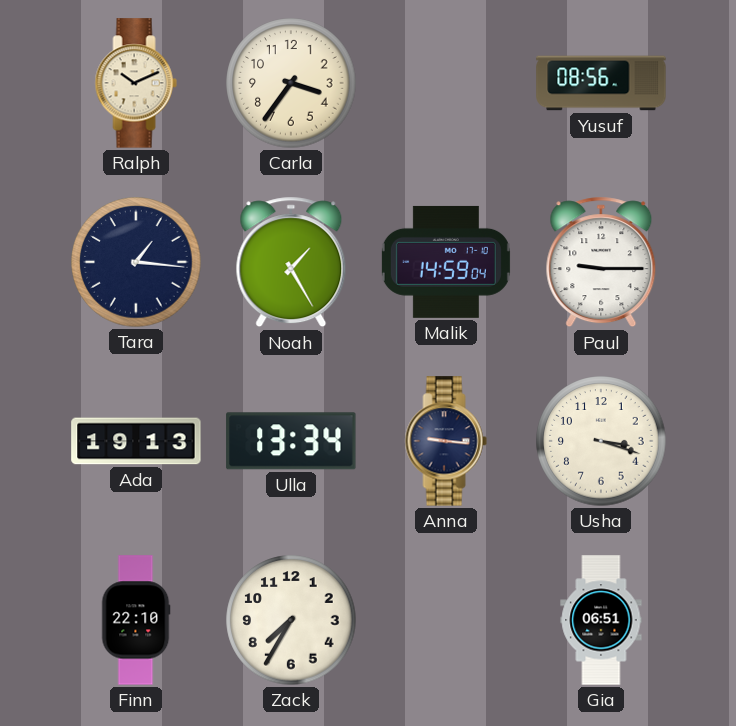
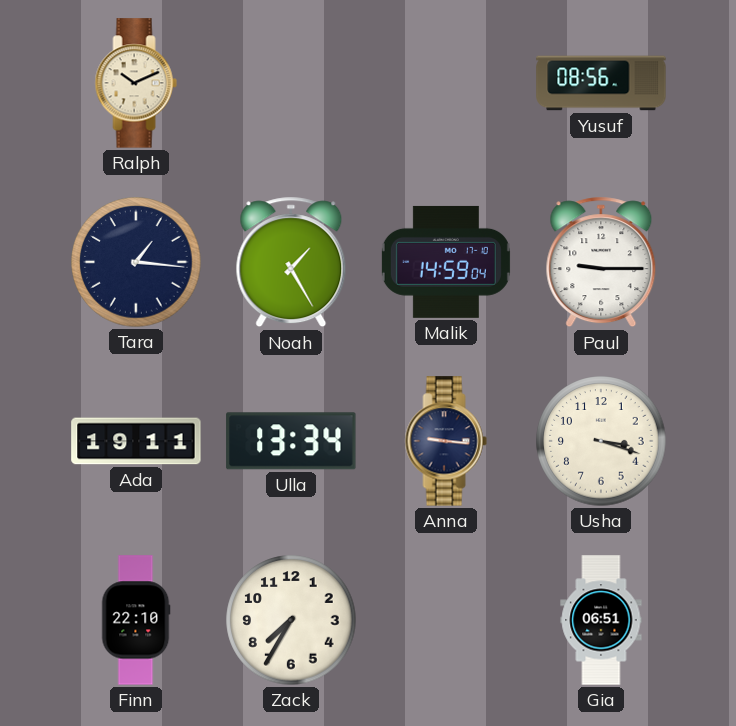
Carla: 3:36 -> none
Ada: 19:13 -> 19:11
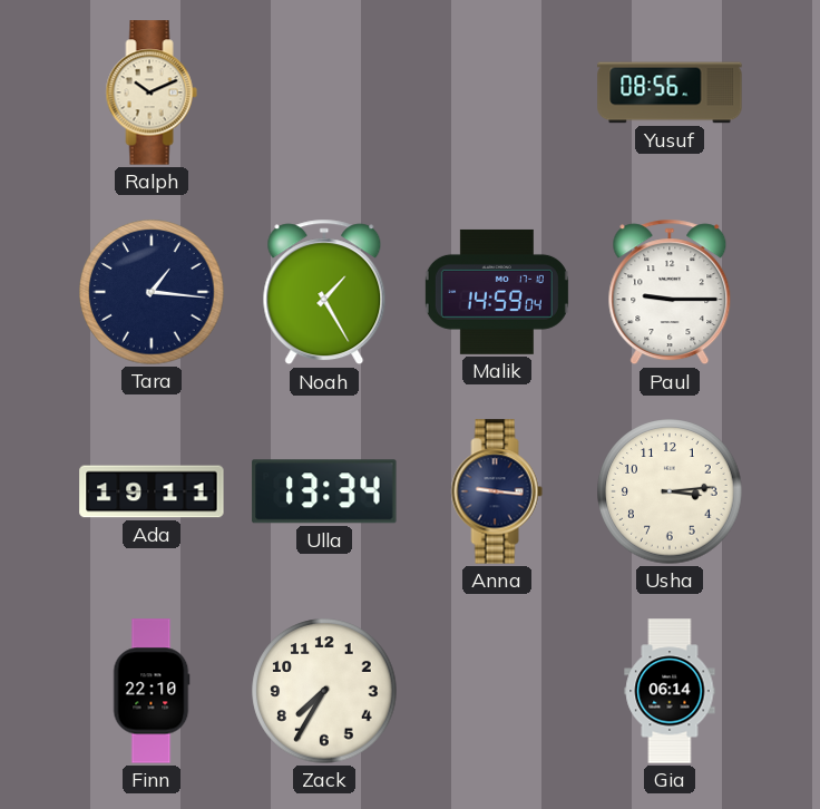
Usha: 3:18 -> 3:14
Gia: 06:51 -> 06:14
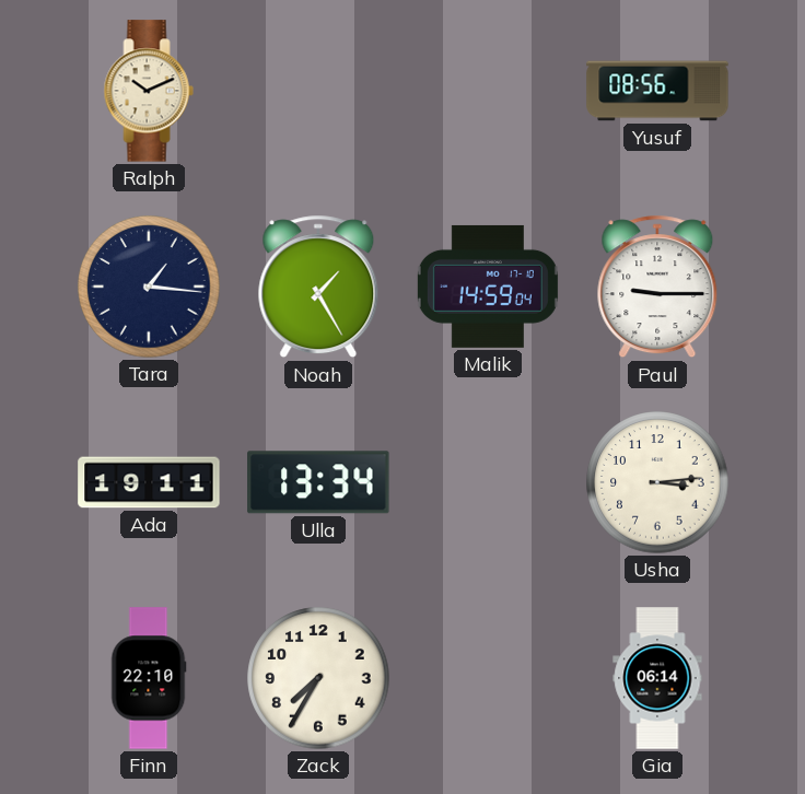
Anna: 9:16 -> none
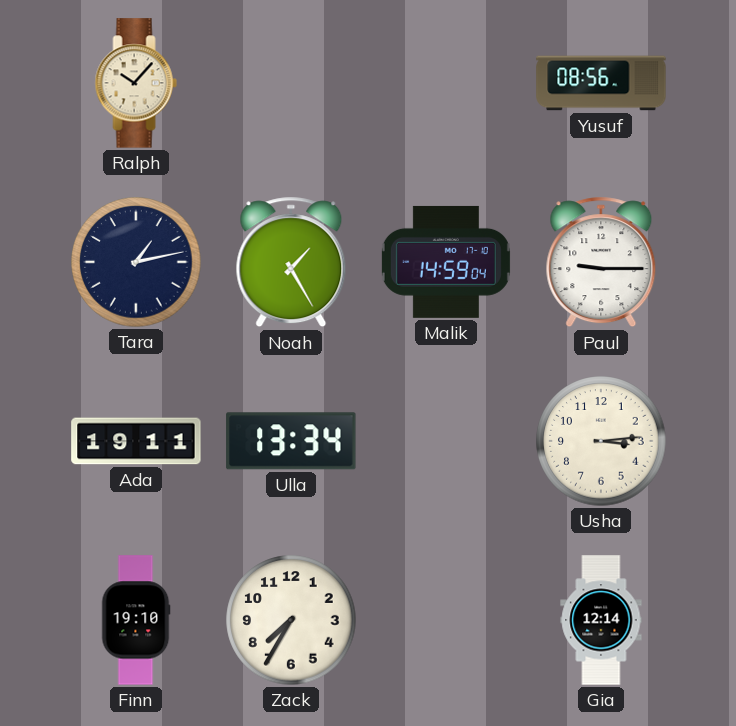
Ralph: 10:11 -> 10:07
Tara: 1:16 -> 1:13
Finn: 22:10 -> 19:10
Gia: 06:14 -> 12:14
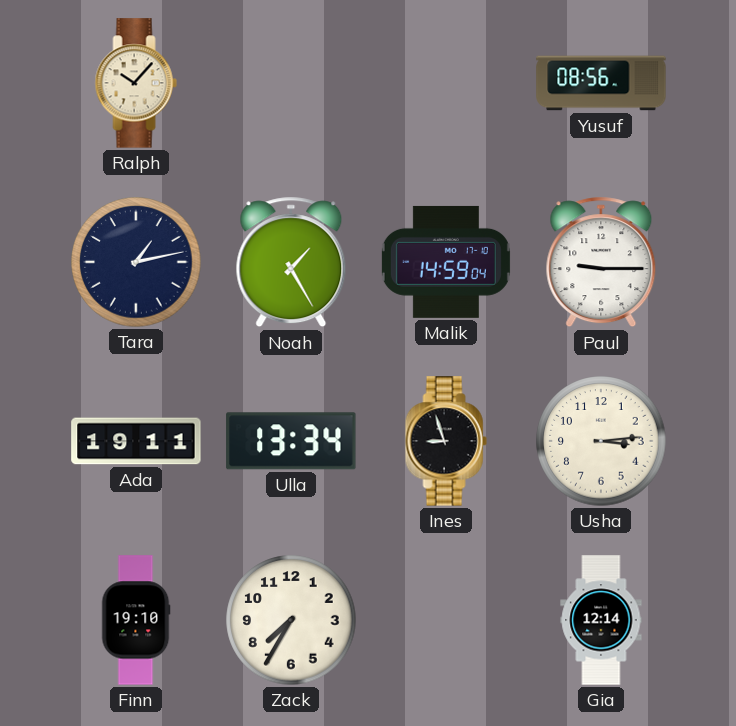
Ines: none -> 8:57
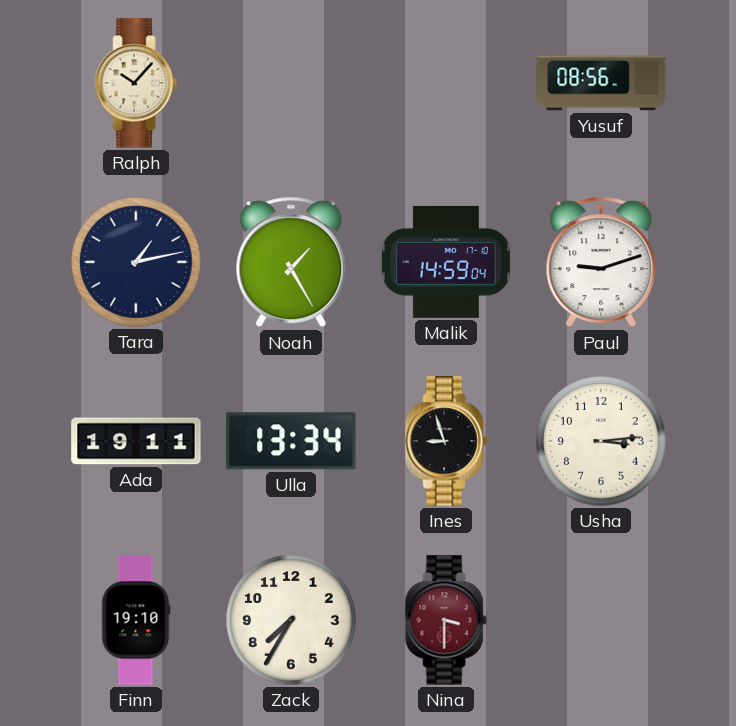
Paul: 9:15 -> 9:12
Nina: none -> 3:30
Gia: 12:14 -> none
